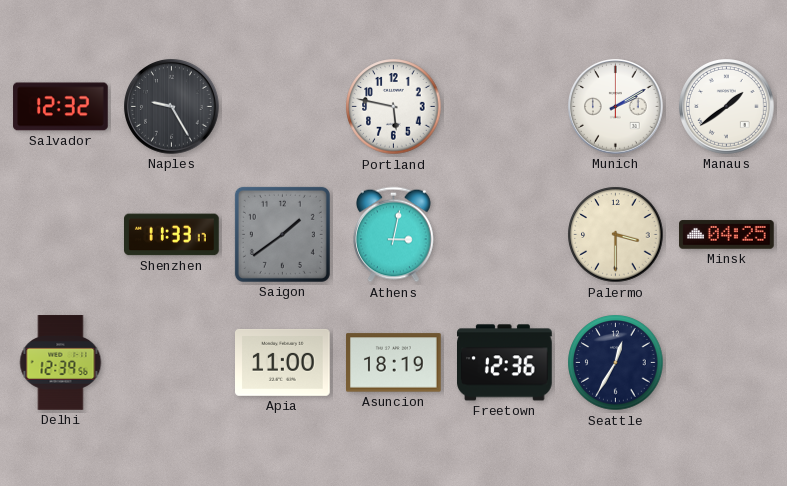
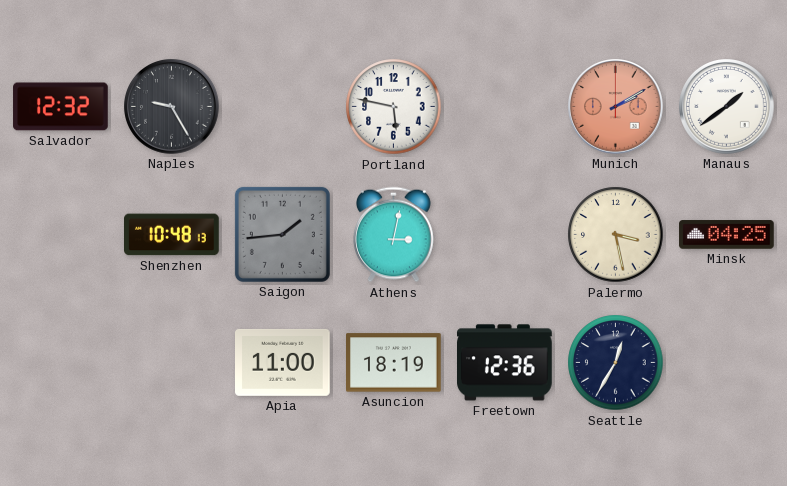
Munich dial: white -> salmon
Shenzhen: 11:33 -> 10:48
Saigon: 1:39 -> 1:44
Palermo: 3:30 -> 3:28
Delhi: 12:39 -> none
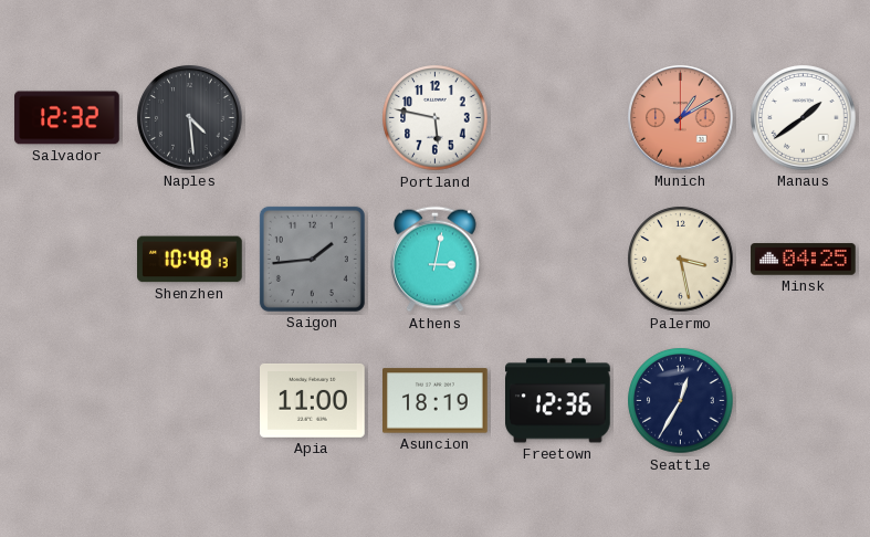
Naples: 9:25 -> 4:29
Munich: 2:10 -> 1:10
